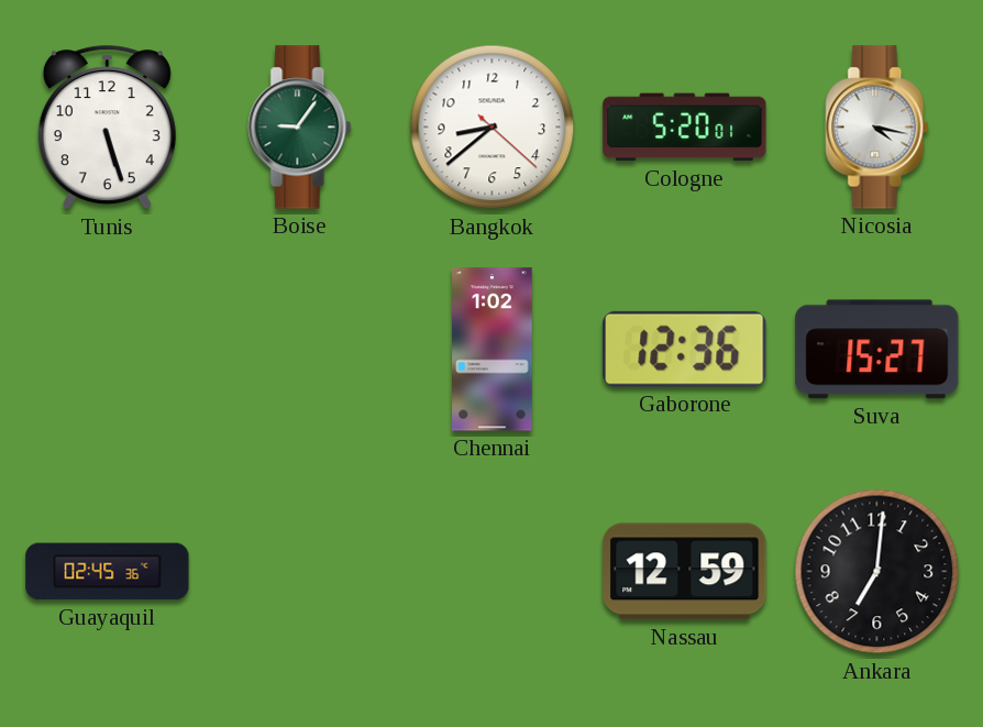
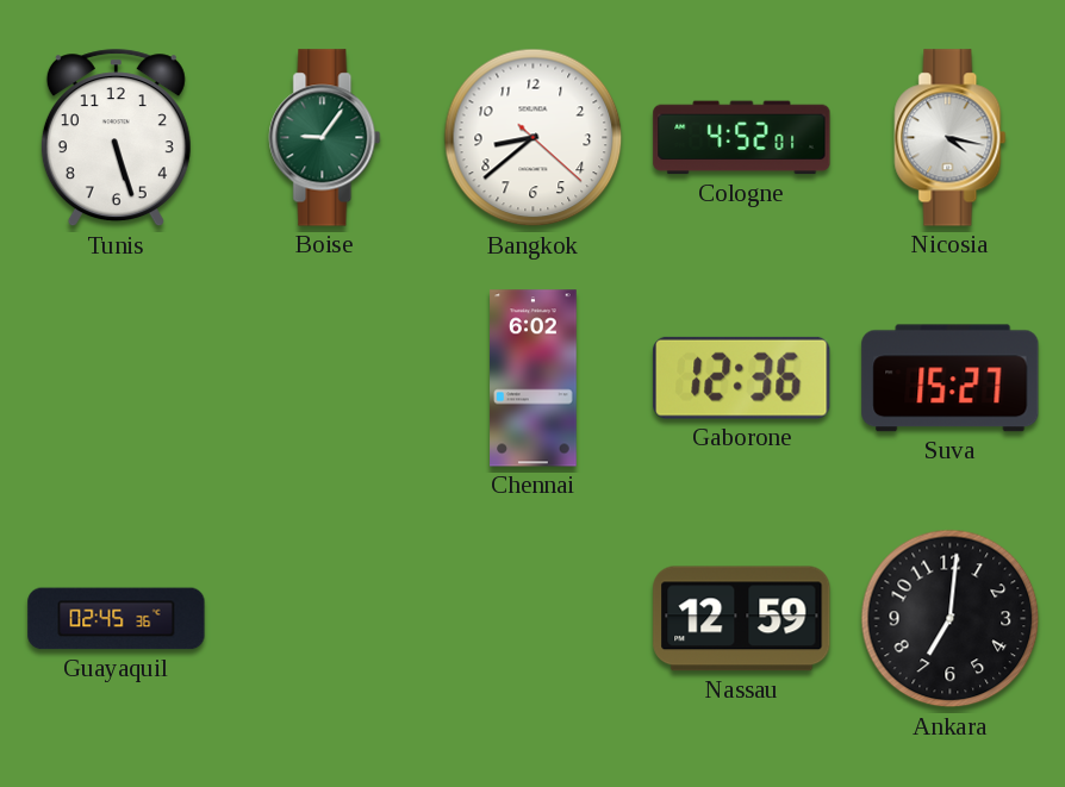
Cologne: 5:20 -> 4:52
Chennai: 1:02 -> 6:02
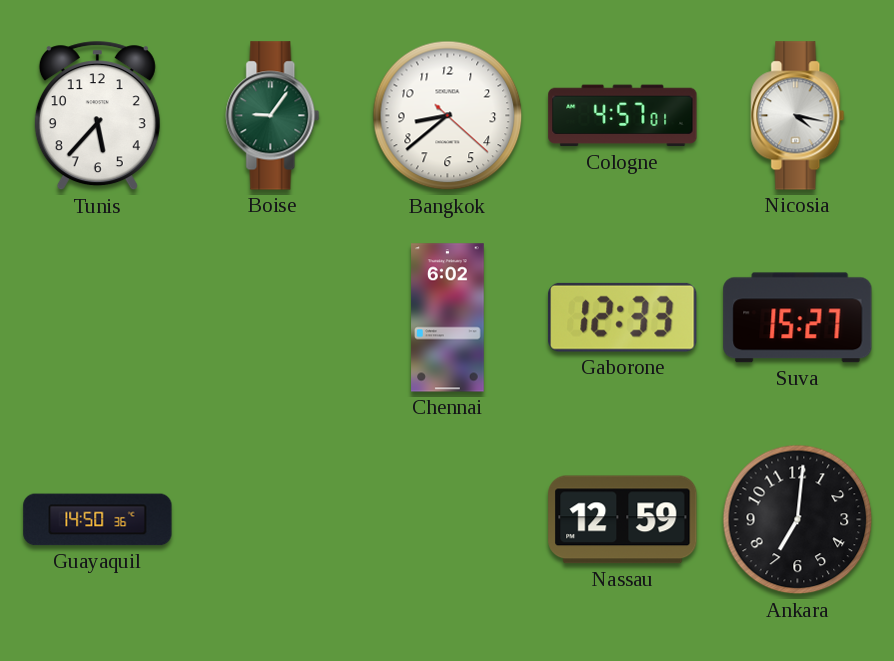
Tunis: 5:27 -> 5:37
Cologne: 4:52 -> 4:57
Gaborone: 12:36 -> 12:33
Guayaquil: 02:45 -> 14:50
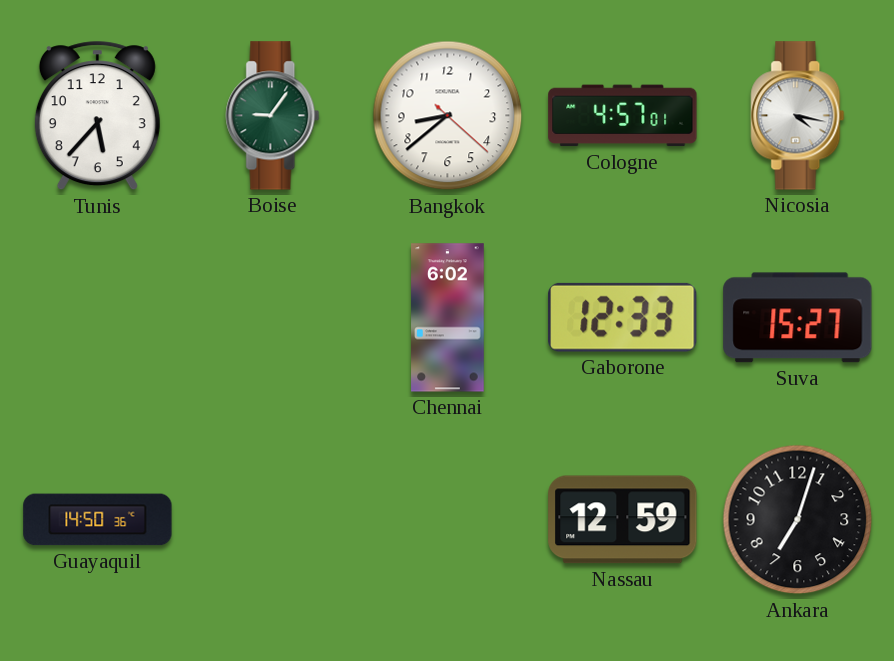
Ankara: 7:01 -> 7:03
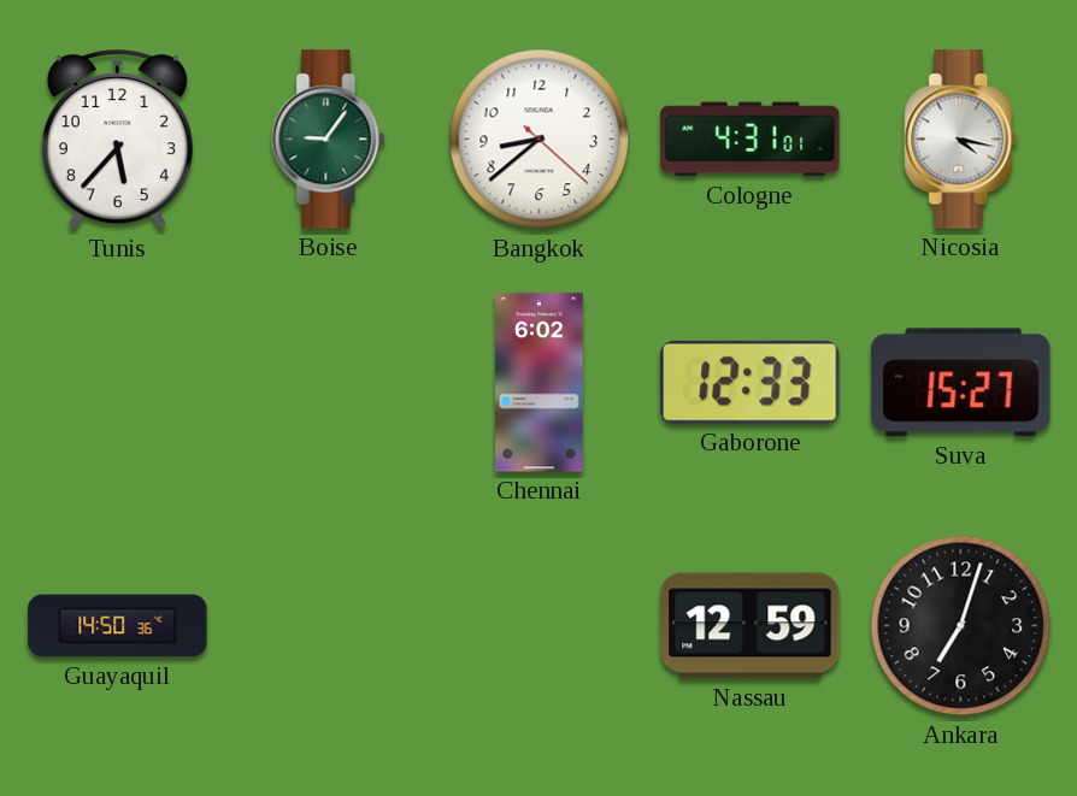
Cologne: 4:57 -> 4:31
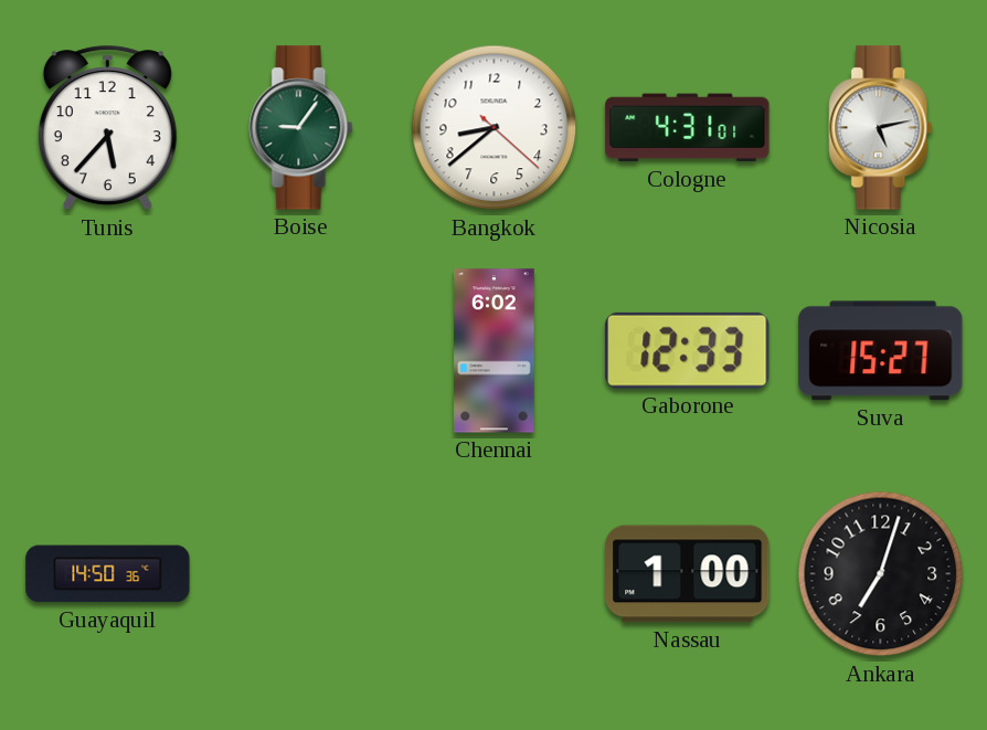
Nicosia: 4:17 -> 5:13
Nassau: 12:59 -> 1:00
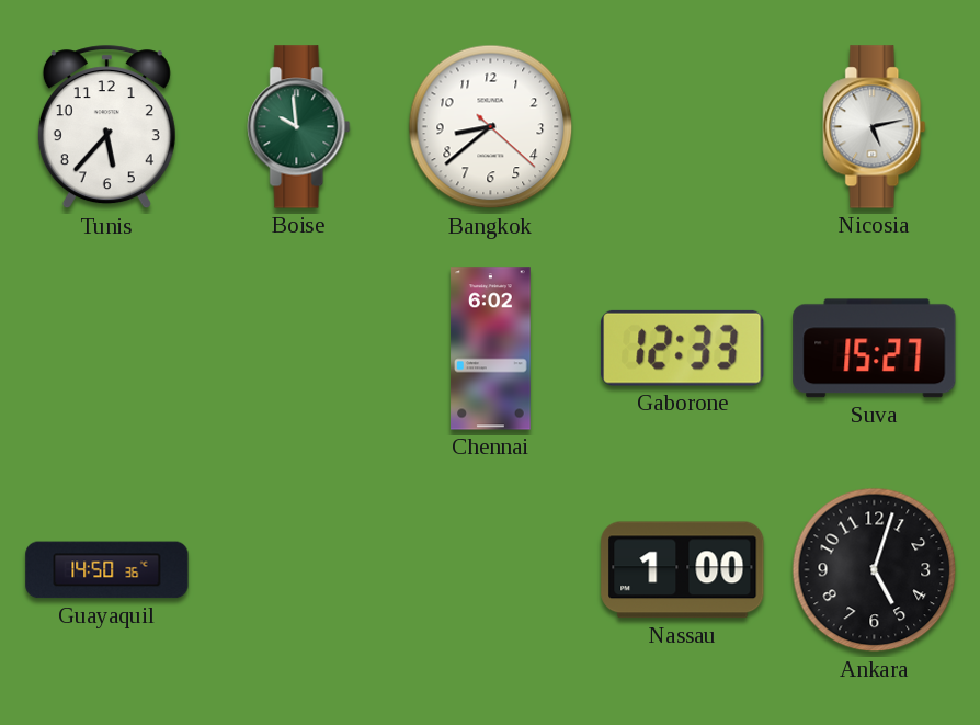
Boise: 9:06 -> 9:59
Cologne: 4:31 -> none
Ankara: 7:03 -> 5:03
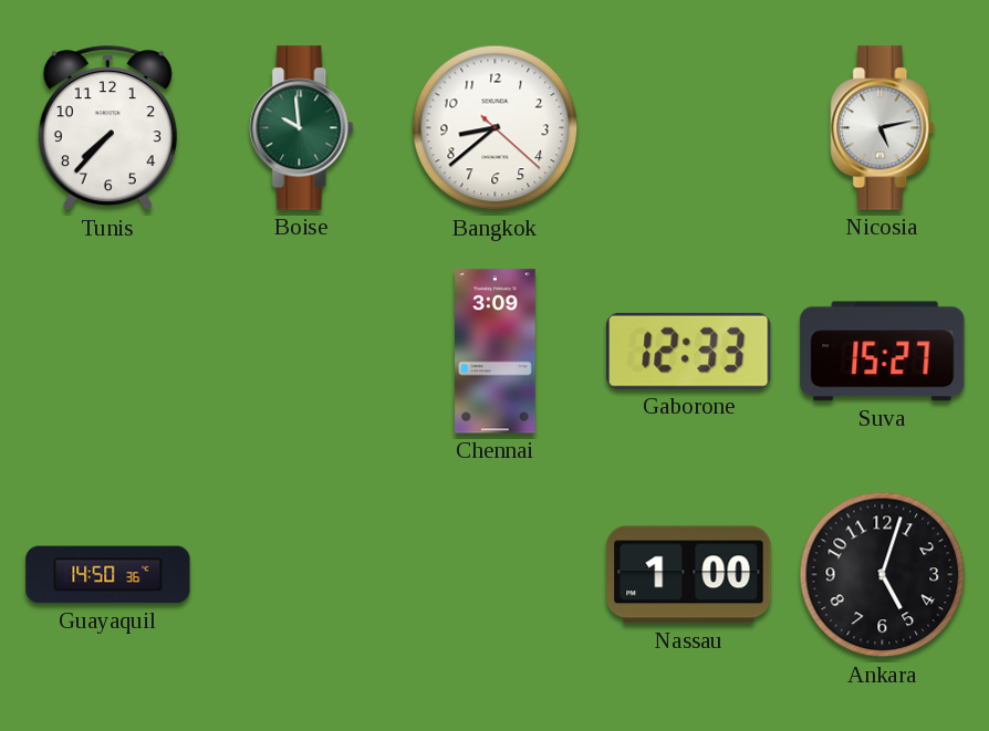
Tunis: 5:37 -> 7:37
Chennai: 6:02 -> 3:09
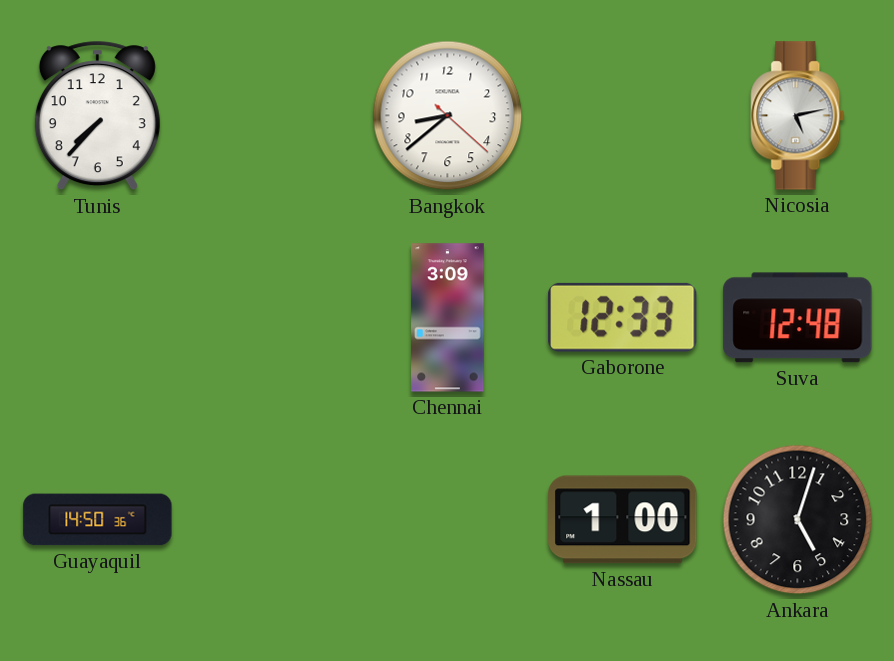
Boise: 9:59 -> none
Suva: 15:27 -> 12:48
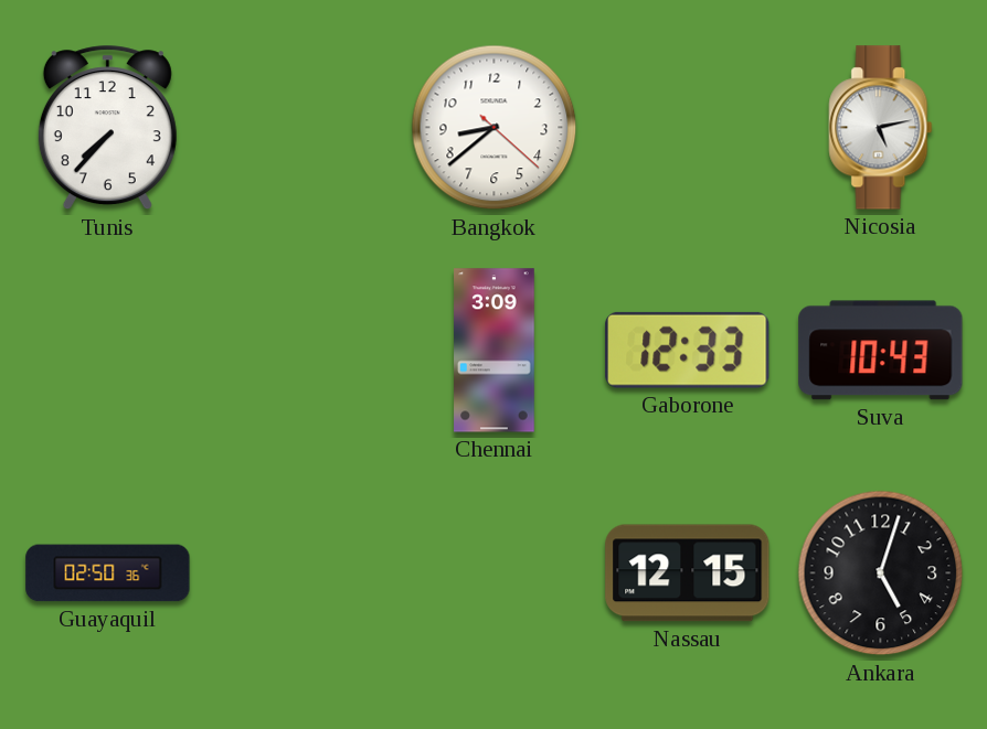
Suva: 12:48 -> 10:43
Guayaquil: 14:50 -> 02:50
Nassau: 1:00 -> 12:15
